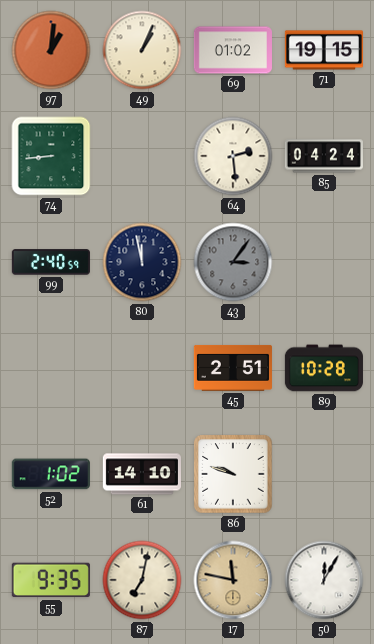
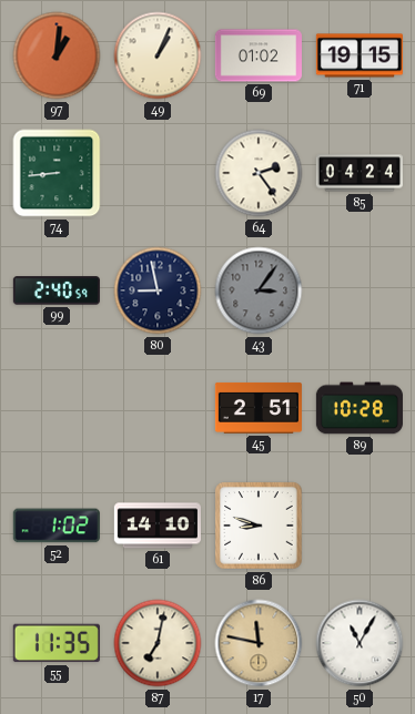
64: 2:29 -> 2:24
80: 11:58 -> 8:58
86: 9:48 -> 8:48
55: 9:35 -> 11:35
50: 12:05 -> 11:05
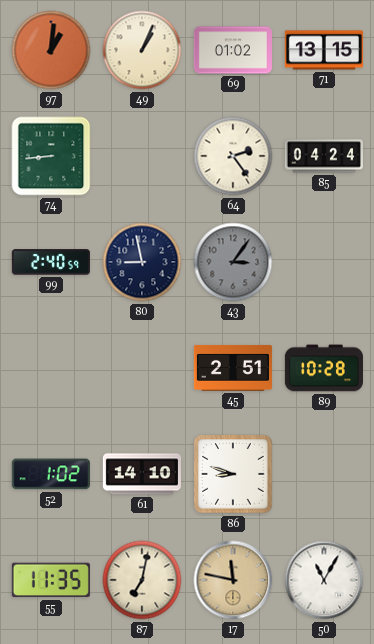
71: 19:15 -> 13:15
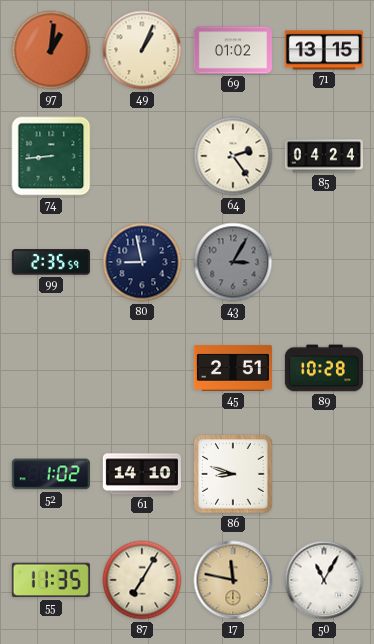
99: 2:40 -> 2:35
43: 3:06 -> 3:05
87: 7:02 -> 7:05
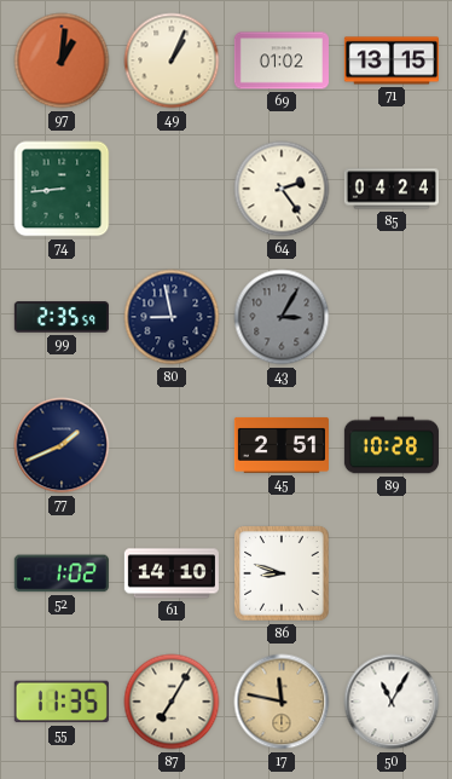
77: none -> 1:41
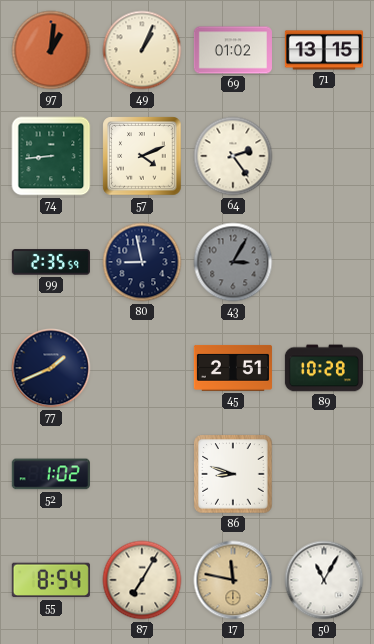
57: none -> 4:11
85: 04:24 -> none
61: 14:10 -> none
55: 11:35 -> 8:54
